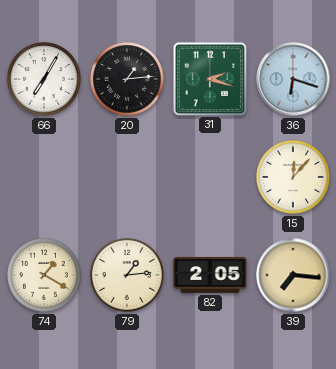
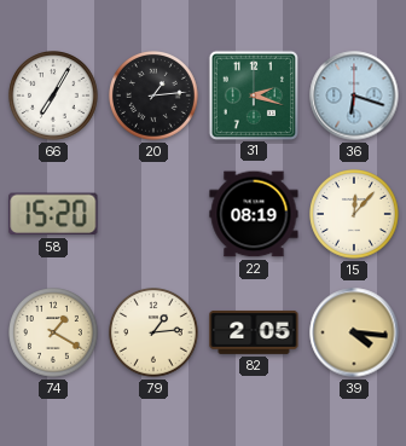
58: none -> 15:20
22: none -> 08:19
39: 7:16 -> 4:16
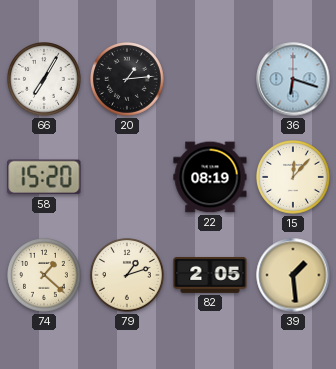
31: 2:18 -> none
74: 1:20 -> 1:22
79: 1:14 -> 1:12
39: 4:16 -> 1:29
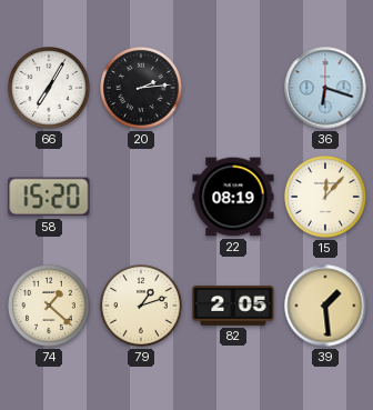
20: 1:14 -> 2:14
